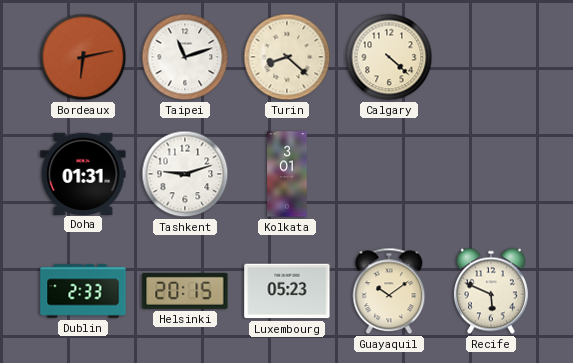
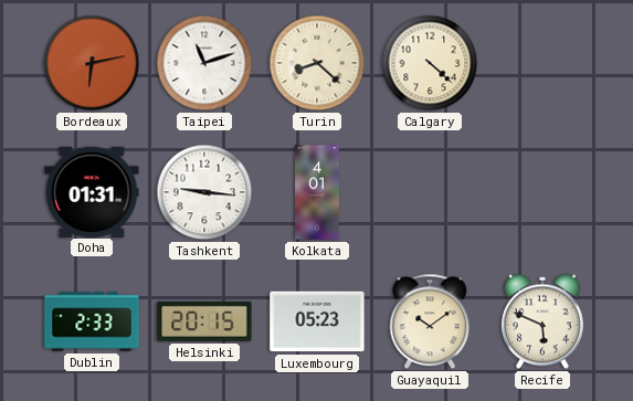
Tashkent: 9:12 -> 9:16
Kolkata: 3:01 -> 4:01
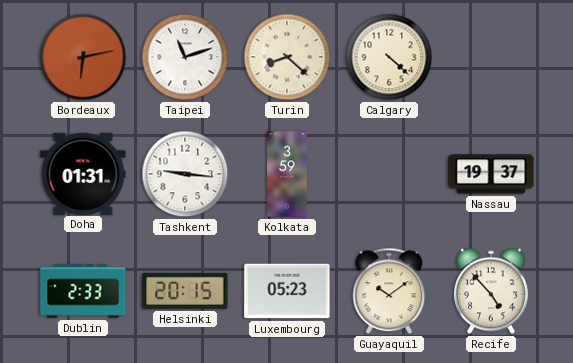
Kolkata: 4:01 -> 3:59
Nassau: none -> 19:37
Recife: 5:49 -> 4:53
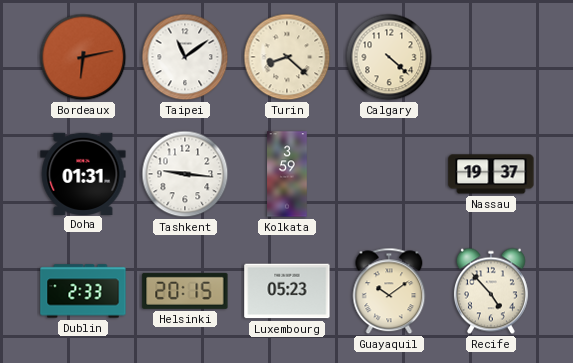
Taipei: 11:12 -> 11:09
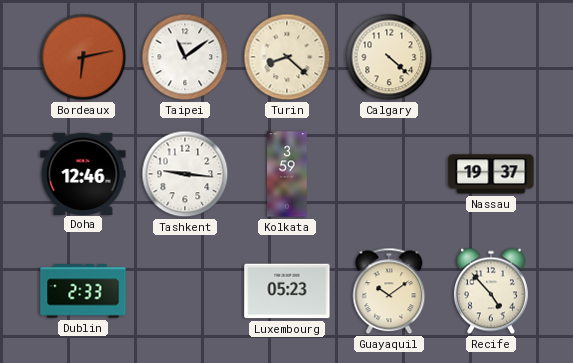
Doha: 01:31 -> 12:46
Helsinki: 20:15 -> none
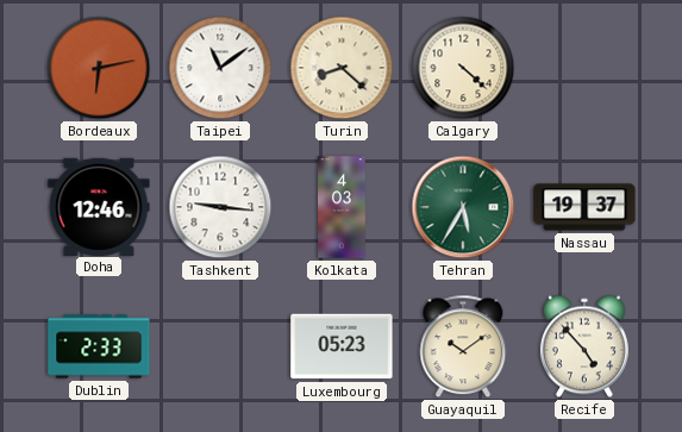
Kolkata: 3:59 -> 4:03
Tehran: none -> 5:35
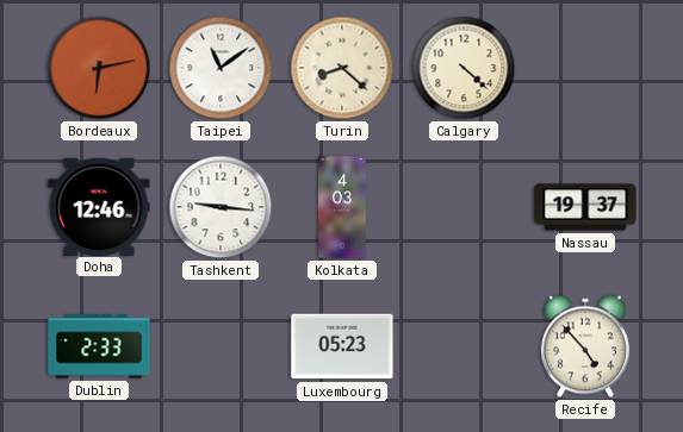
Tehran: 5:35 -> none
Guayaquil: 10:09 -> none
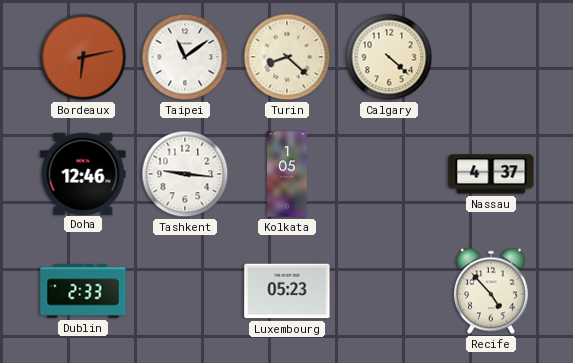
Kolkata: 4:03 -> 1:05
Nassau: 19:37 -> 4:37
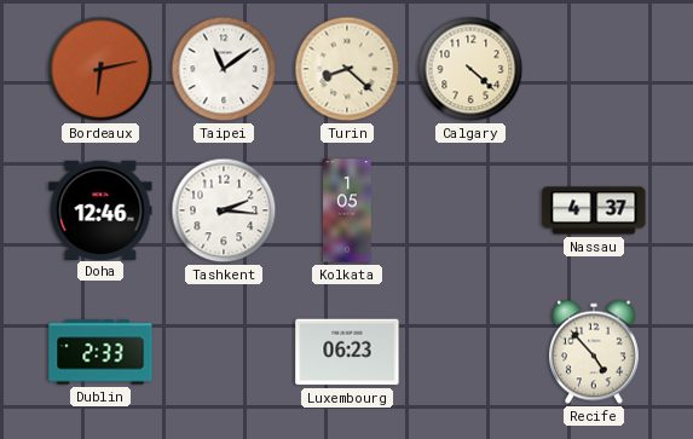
Tashkent: 9:16 -> 2:16
Luxembourg: 05:23 -> 06:23
